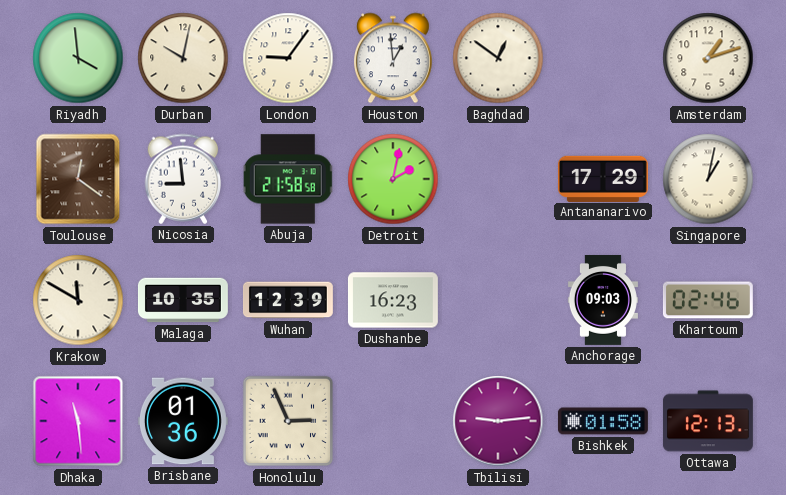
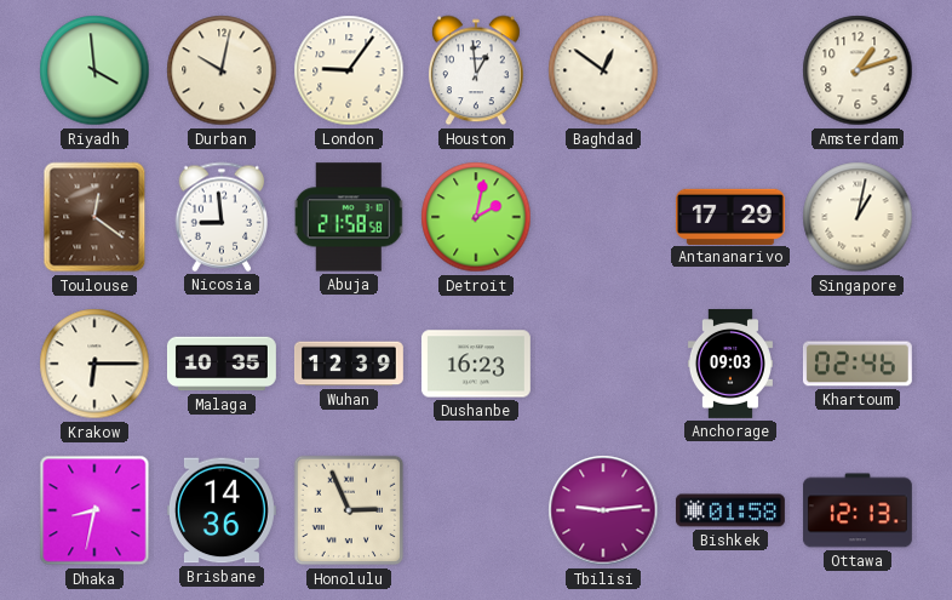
Krakow: 11:50 -> 6:15
Dhaka: 11:29 -> 8:32
Brisbane: 01:36 -> 14:36
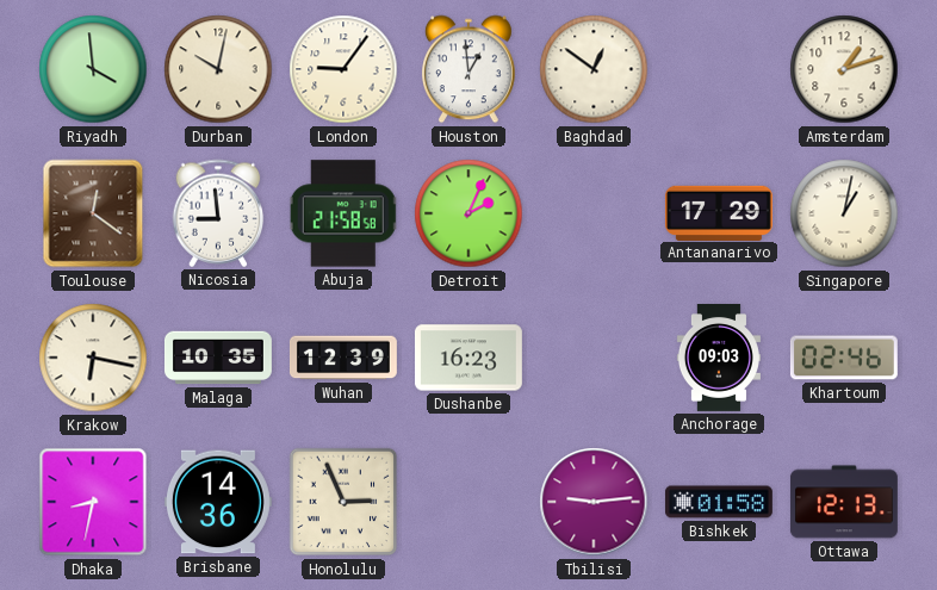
Detroit: 2:02 -> 2:04
Krakow: 6:15 -> 6:17
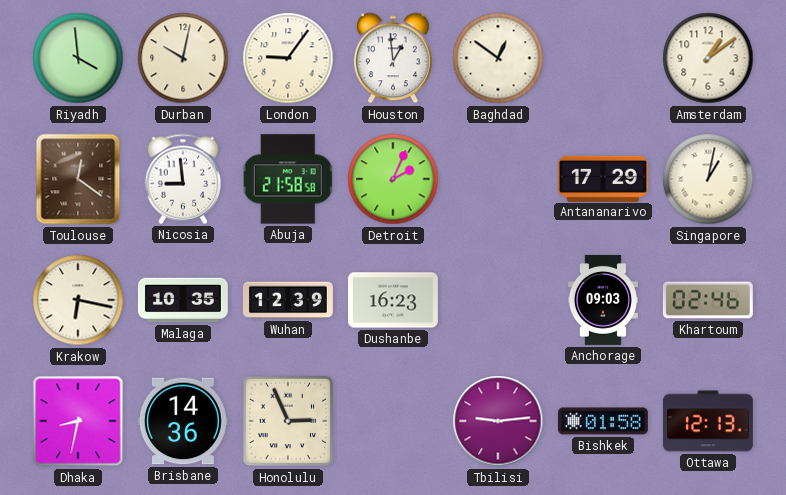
Amsterdam: 1:12 -> 1:09
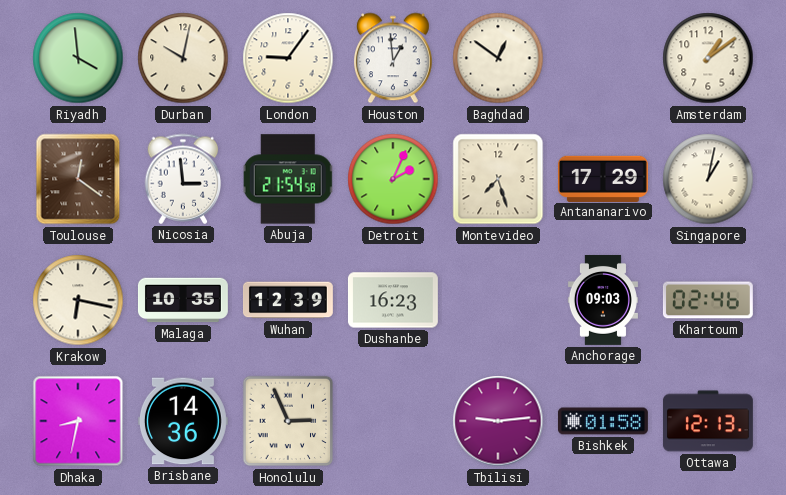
Nicosia: 8:59 -> 2:59
Abuja: 21:58 -> 21:54
Montevideo: none -> 7:27
